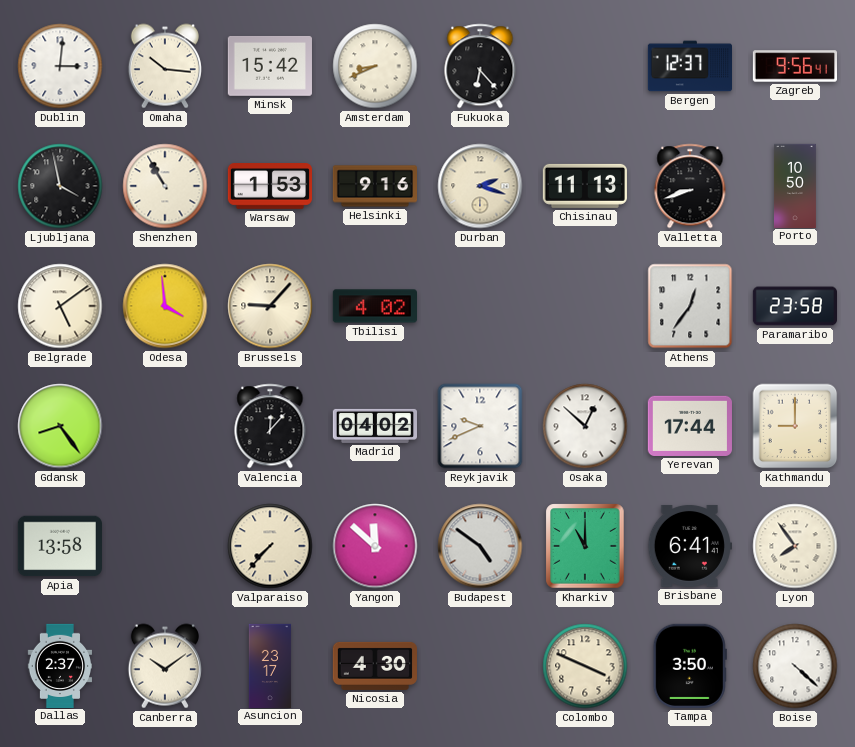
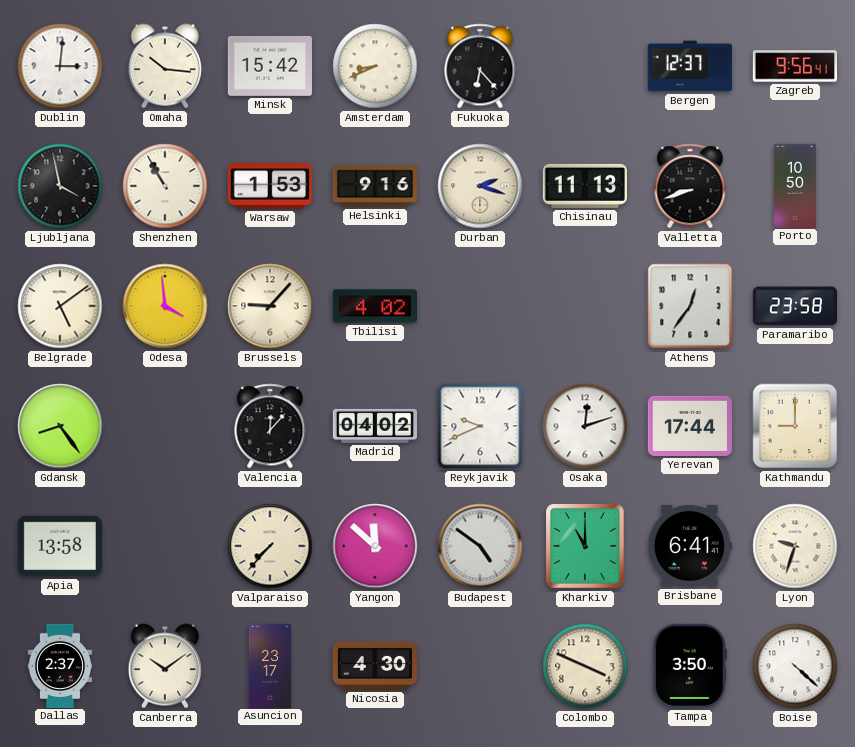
Osaka: 12:52 -> 12:12
Lyon: 7:54 -> 9:33
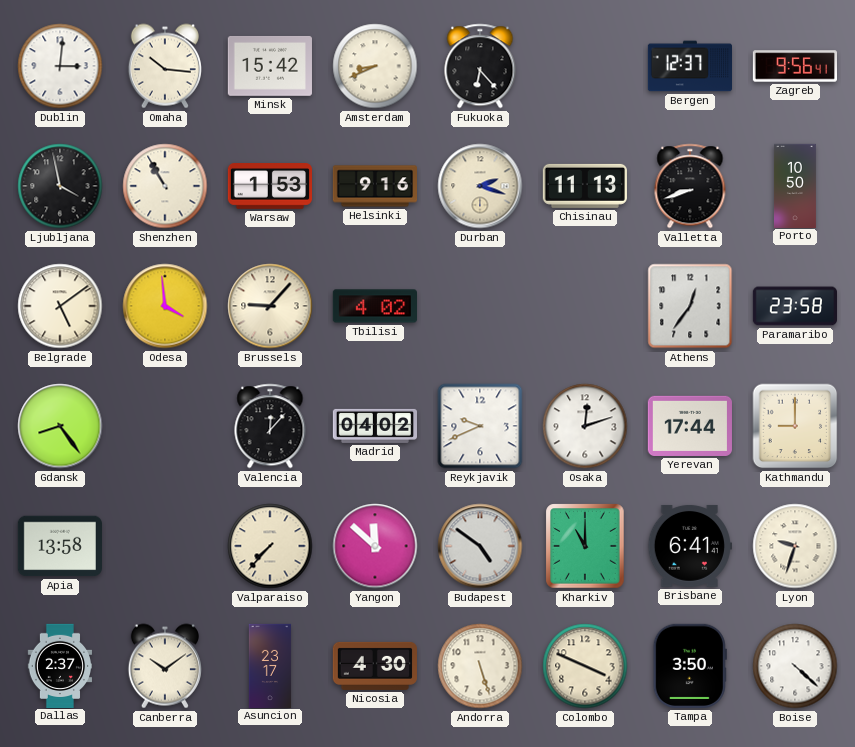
Andorra: none -> 5:27
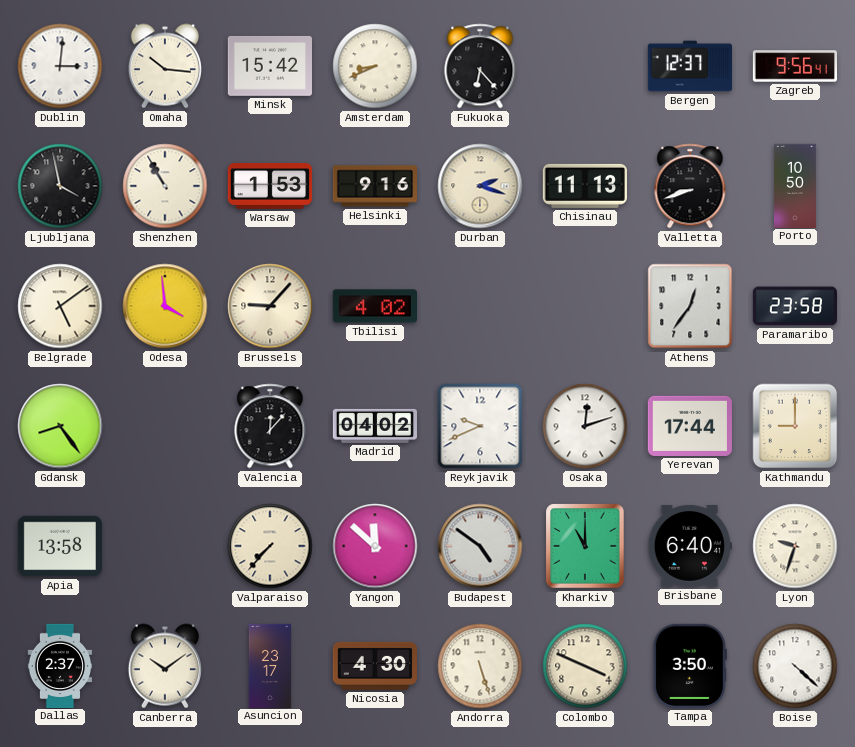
Brisbane: 6:41 -> 6:40
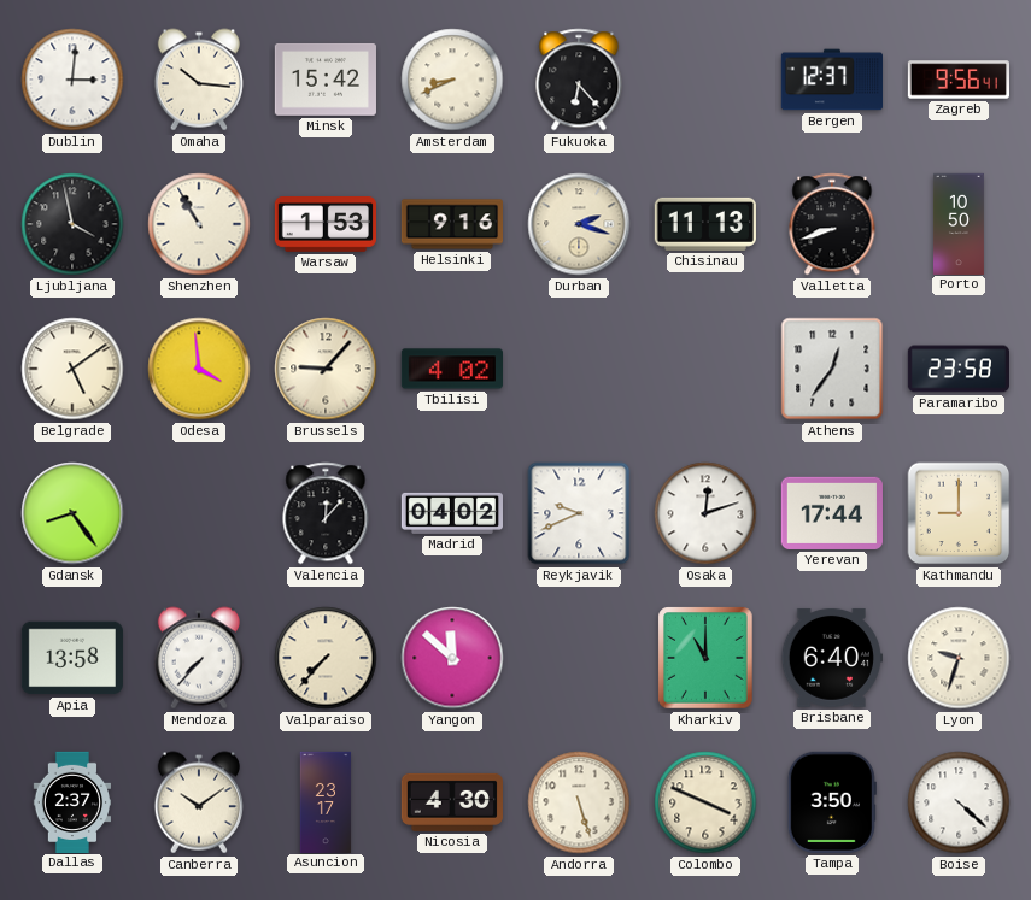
Mendoza: none -> 7:37
Budapest: 4:51 -> none
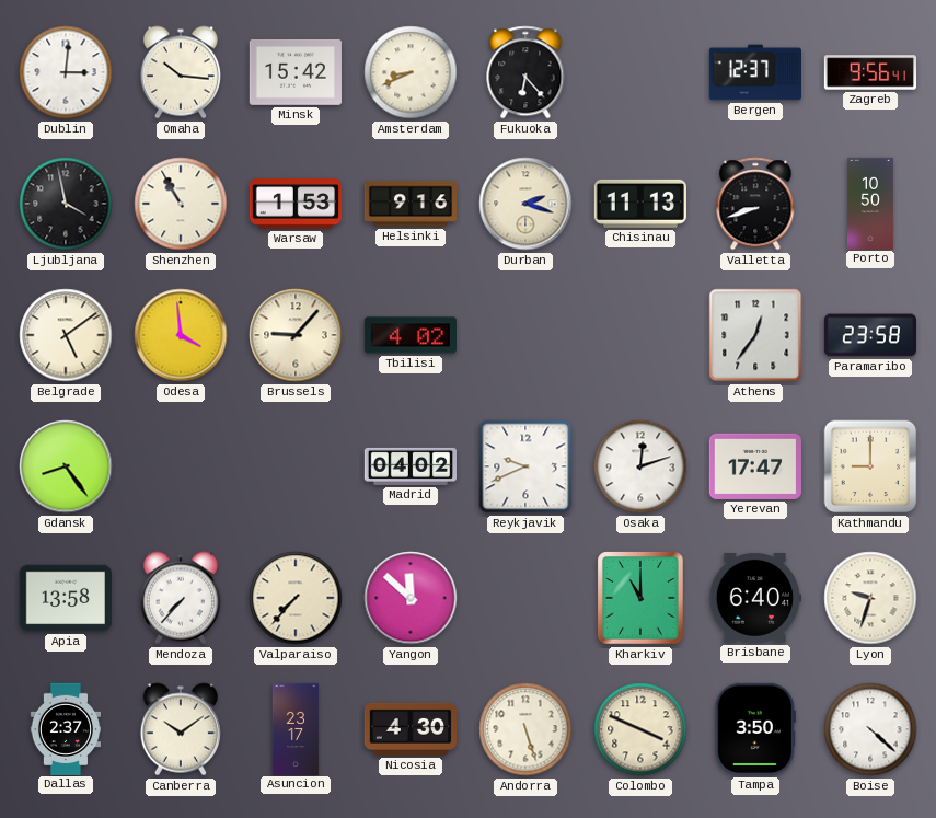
Valencia: 12:07 -> none
Yerevan: 17:44 -> 17:47
